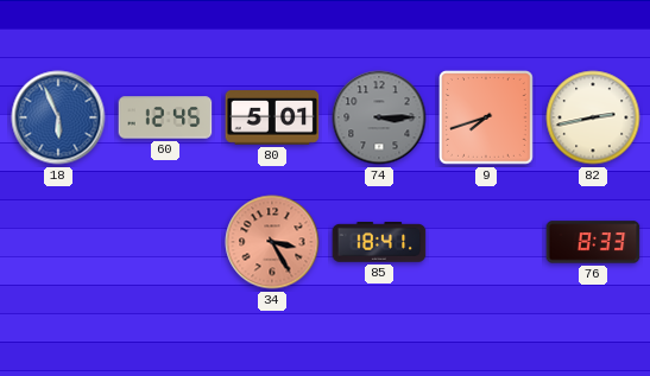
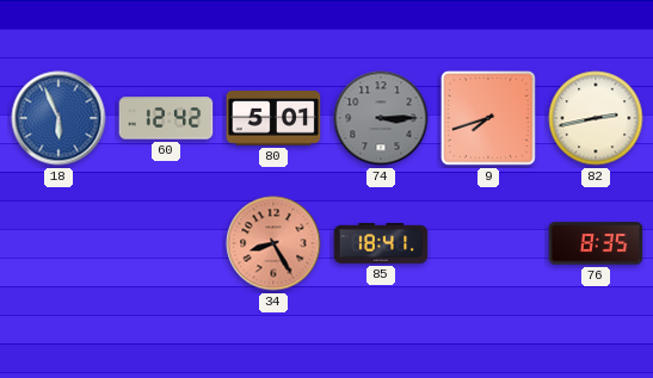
60: 12:45 -> 12:42
34: 3:25 -> 8:25
76: 8:33 -> 8:35
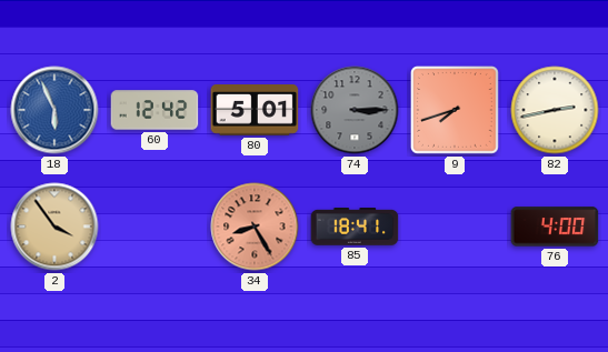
2: none -> 3:54
76: 8:35 -> 4:00
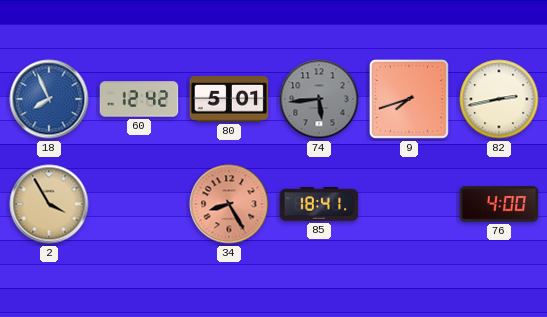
18: 5:56 -> 7:56
74: 3:15 -> 5:44
2: 3:54 -> 3:55
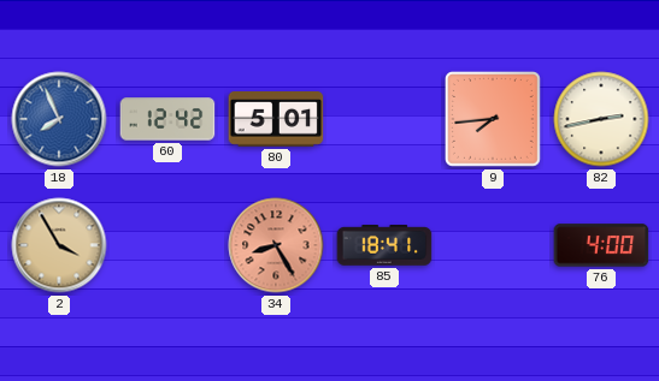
74: 5:44 -> none
9: 7:42 -> 7:44
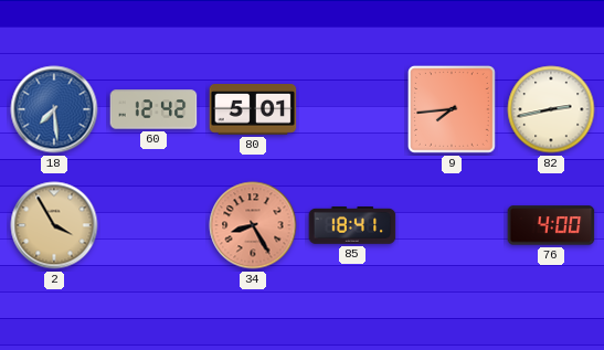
18: 7:56 -> 7:29
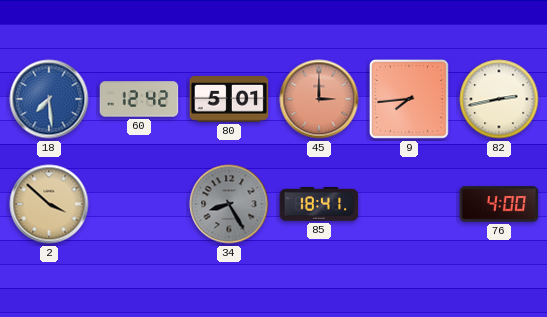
45: none -> 3:00
2: 3:55 -> 3:52
34 dial: salmon -> grey
